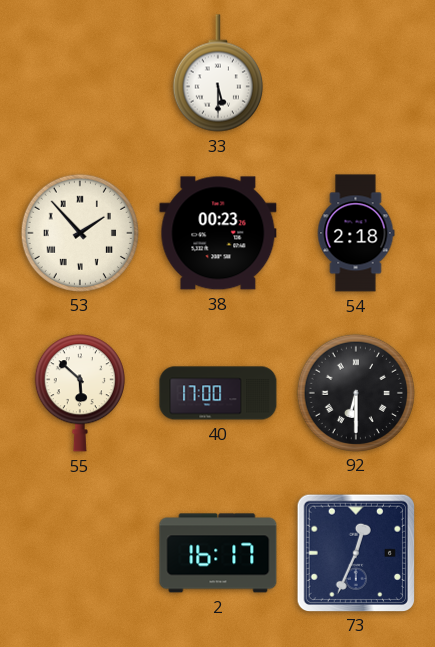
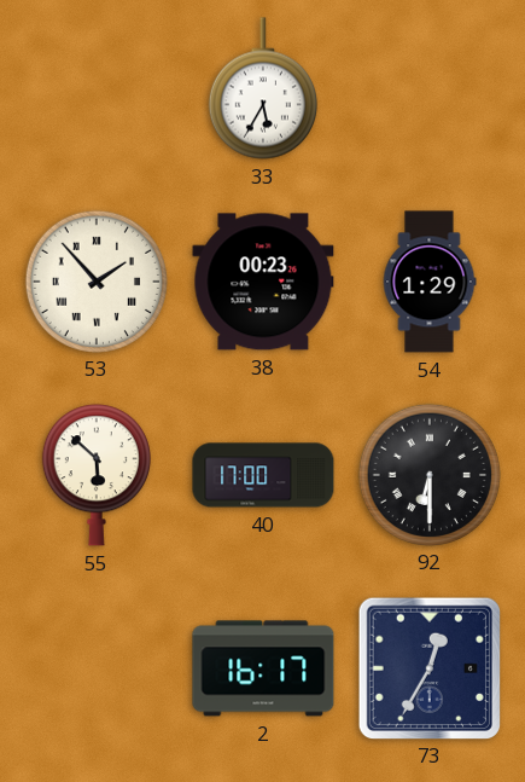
33: 5:30 -> 5:35
54: 2:18 -> 1:29
73: 12:34 -> 12:35
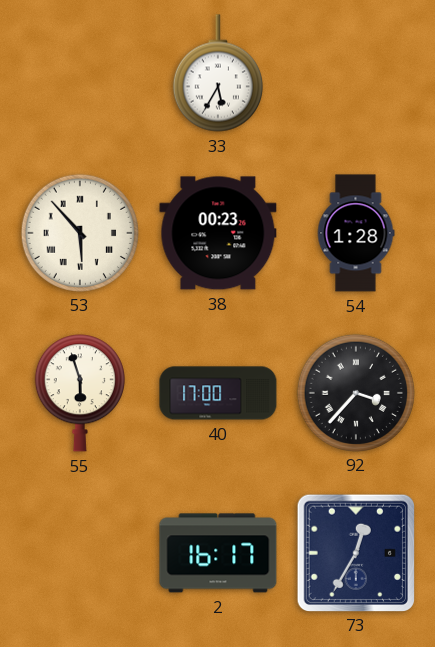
53: 1:53 -> 5:53
54: 1:29 -> 1:28
55: 5:52 -> 5:57
92: 6:30 -> 3:37
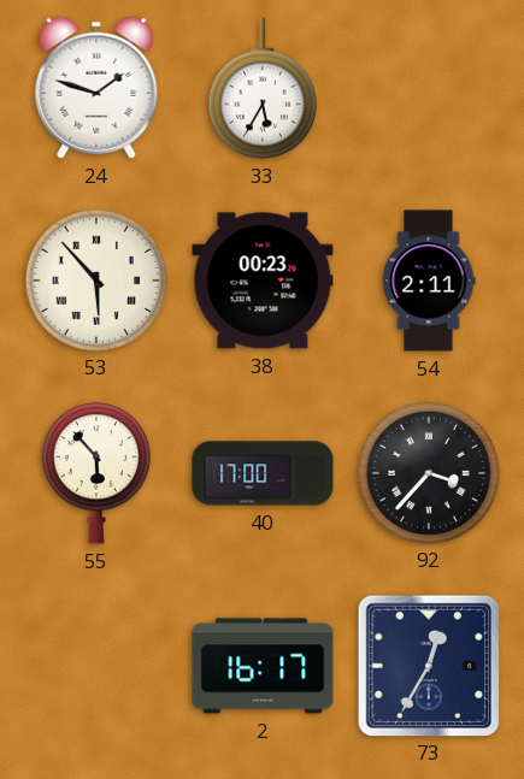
24: none -> 1:48
54: 1:28 -> 2:11
55: 5:57 -> 5:53
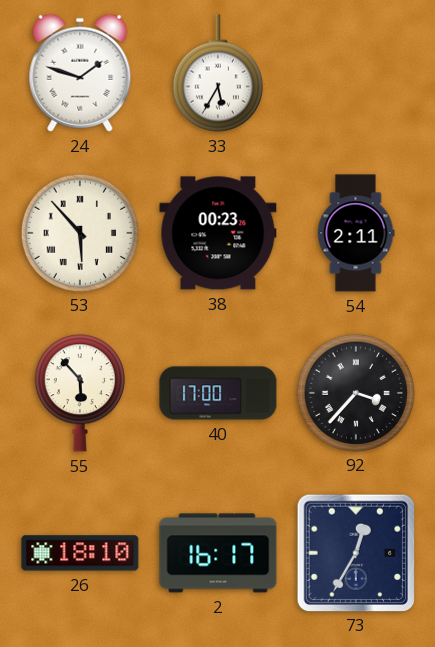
26: none -> 18:10
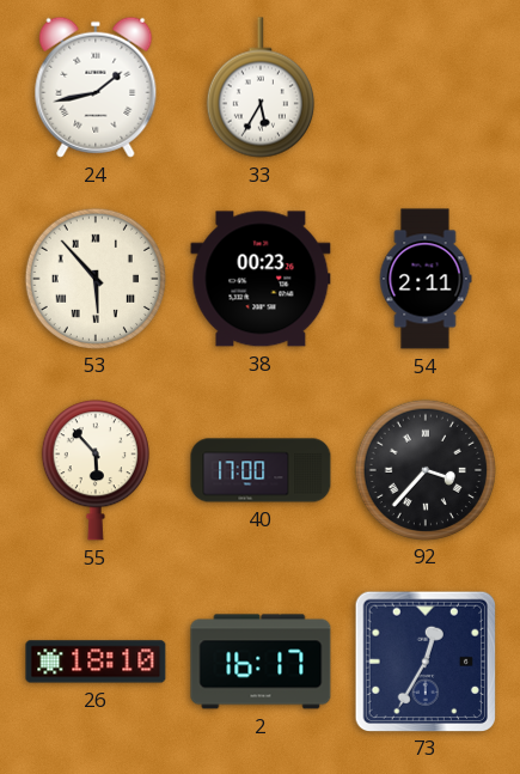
24: 1:48 -> 1:43
